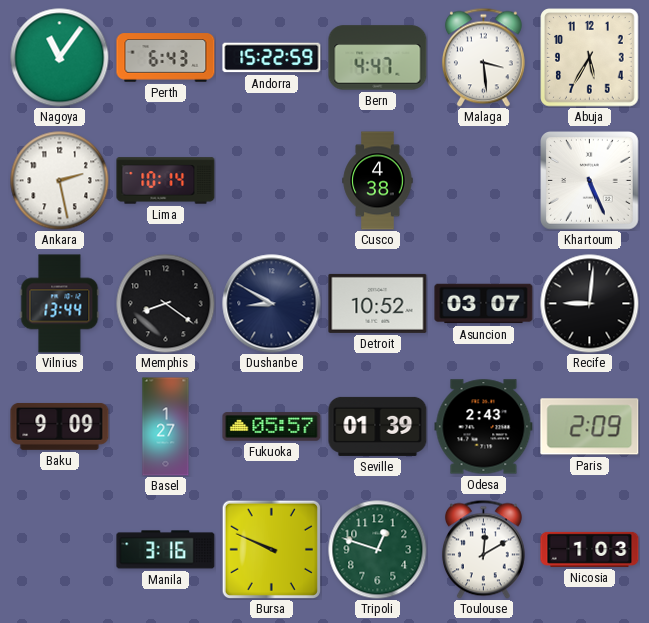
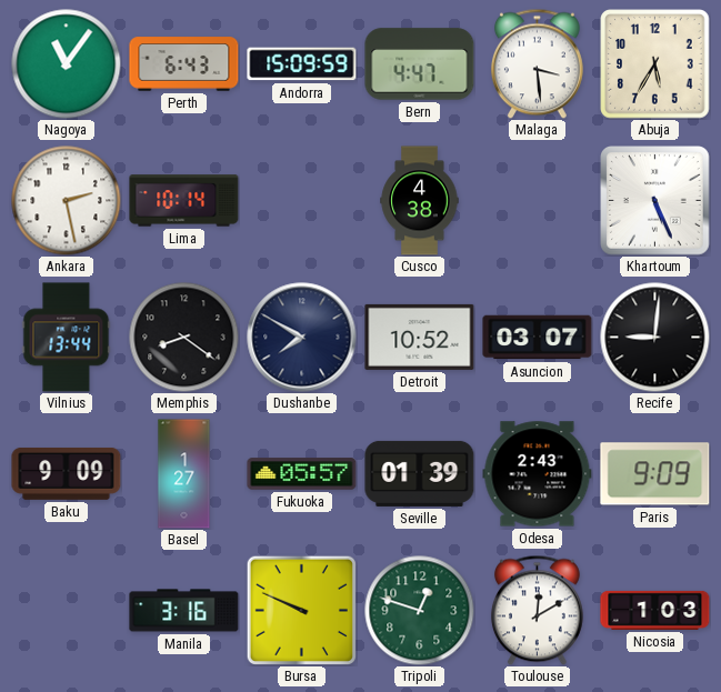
Andorra: 15:22 -> 15:09
Dushanbe: 8:50 -> 7:50
Paris: 2:09 -> 9:09
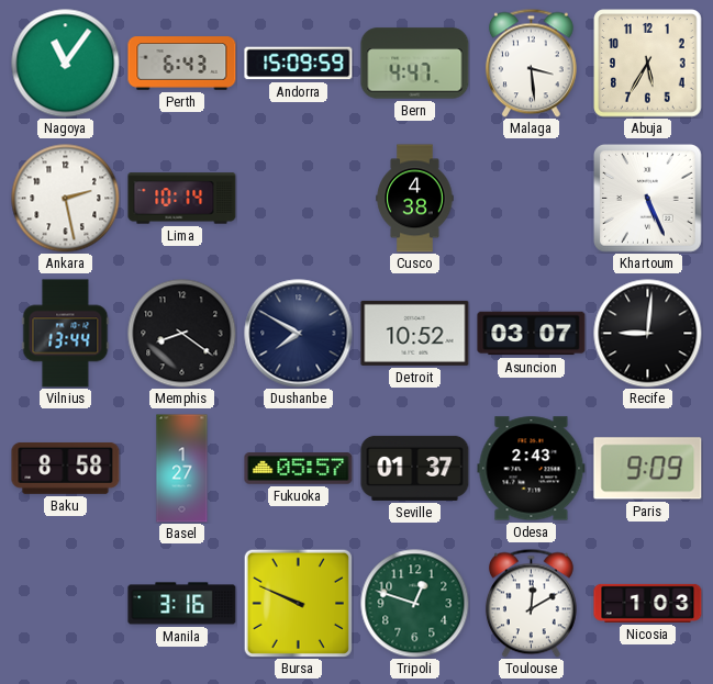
Baku: 9:09 -> 8:58
Seville: 01:39 -> 01:37
